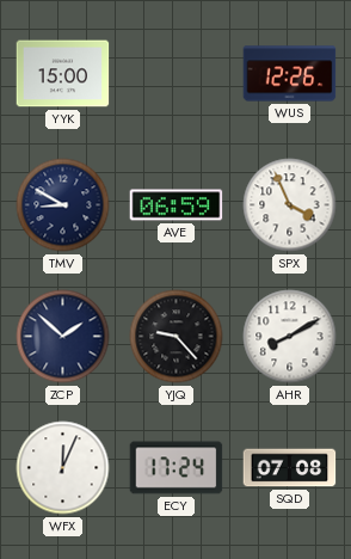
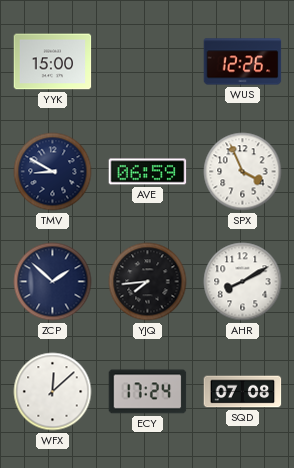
YJQ: 9:23 -> 7:44
WFX: 12:04 -> 12:08
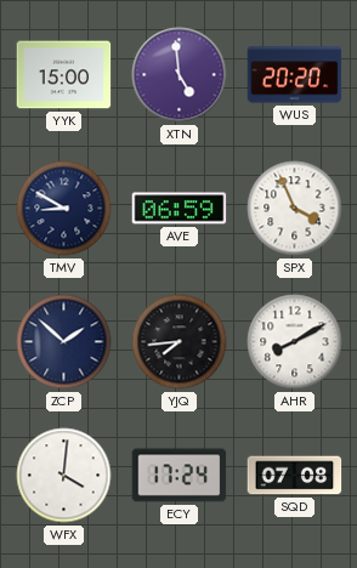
XTN: none -> 4:59
WUS: 12:26 -> 20:20
WFX: 12:08 -> 4:01
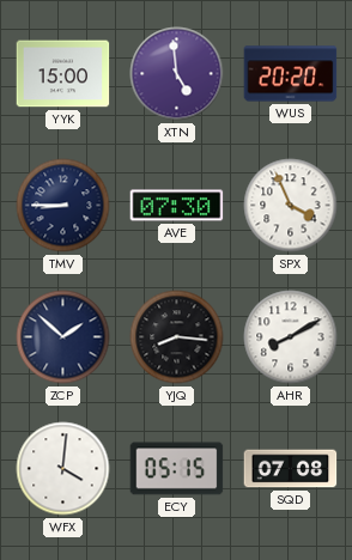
TMV: 8:50 -> 8:45
AVE: 06:59 -> 07:30
YJQ: 7:44 -> 8:16
ECY: 17:24 -> 05:15
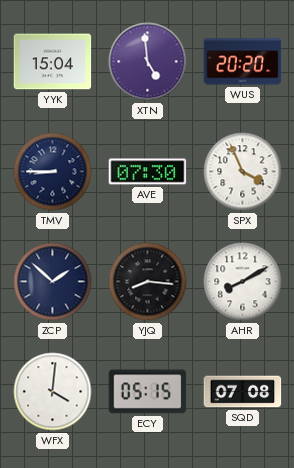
YYK: 15:00 -> 15:04
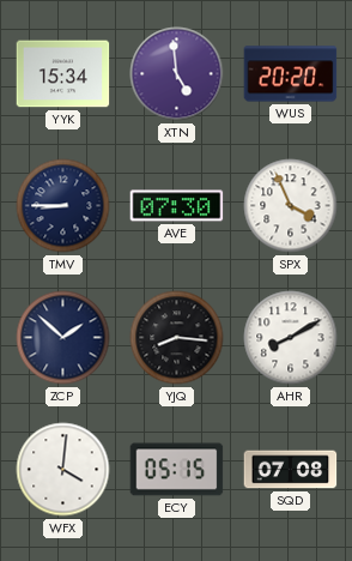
YYK: 15:04 -> 15:34
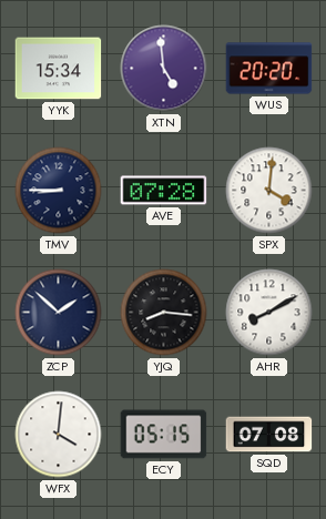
AVE: 07:30 -> 07:28
SPX: 3:56 -> 4:01
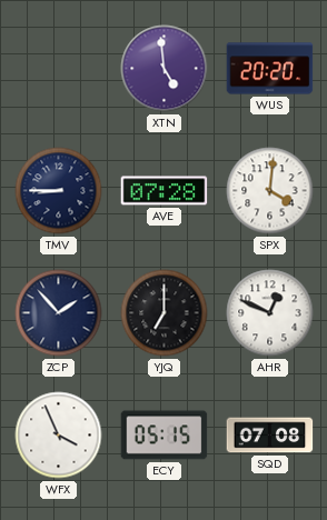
YYK: 15:34 -> none
ZCP: 1:52 -> 1:53
YJQ: 8:16 -> 7:00
AHR: 8:10 -> 12:49
WFX: 4:01 -> 3:56
